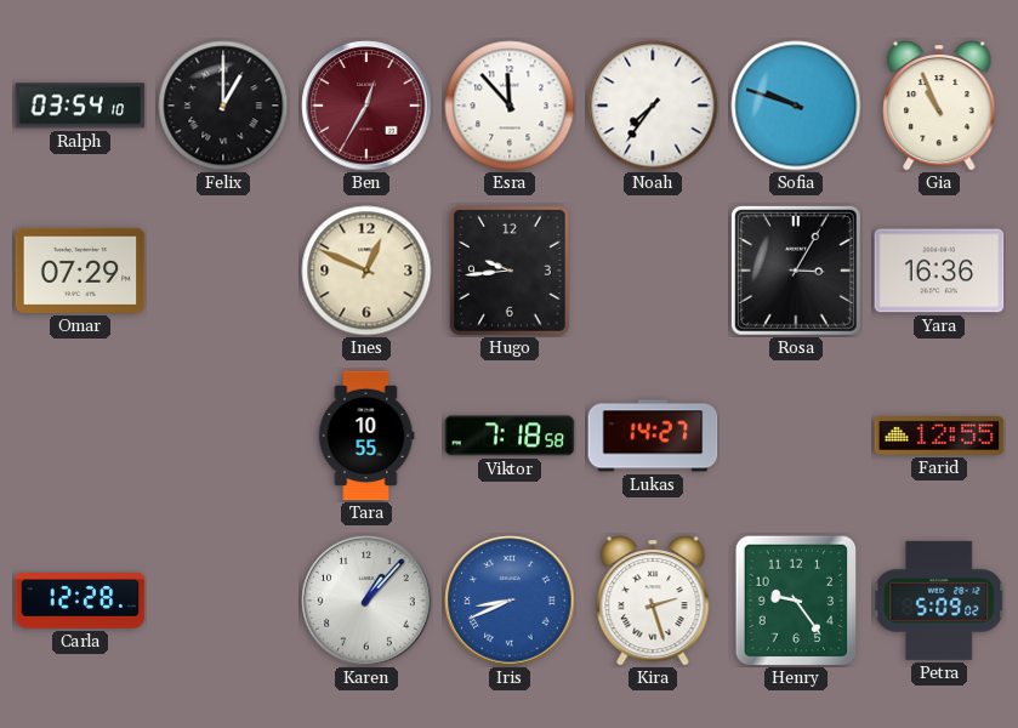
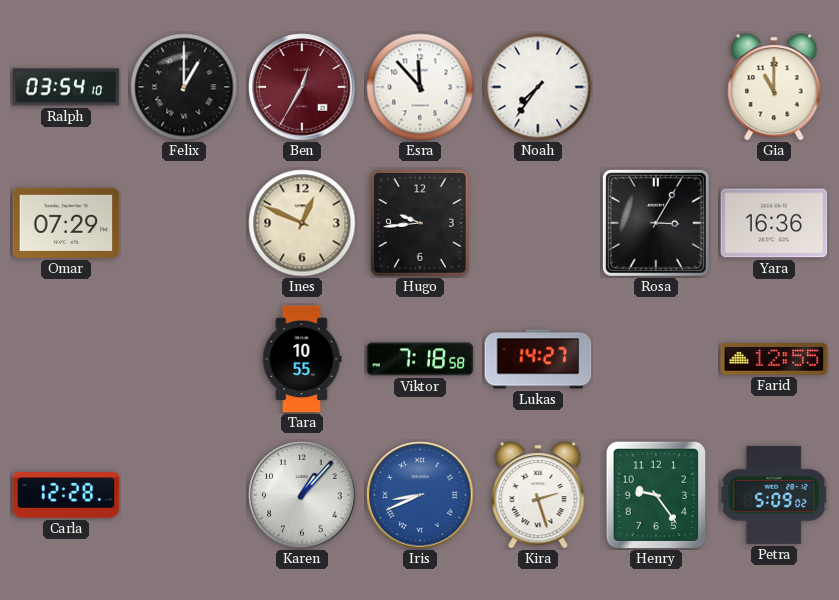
Sofia: 9:48 -> none
Gia: 10:56 -> 11:00
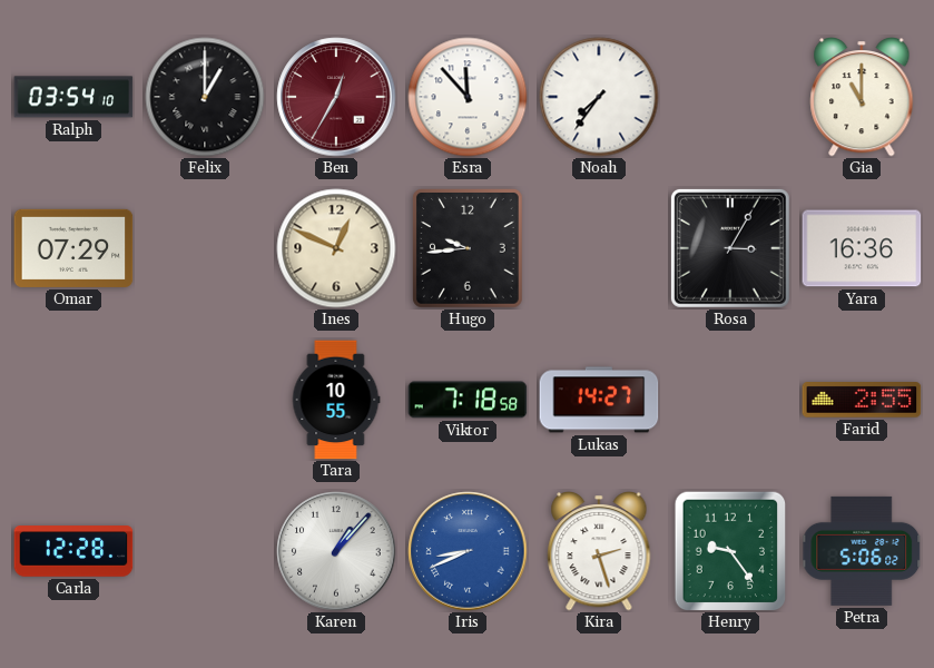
Farid: 12:55 -> 2:55
Petra: 5:09 -> 5:06
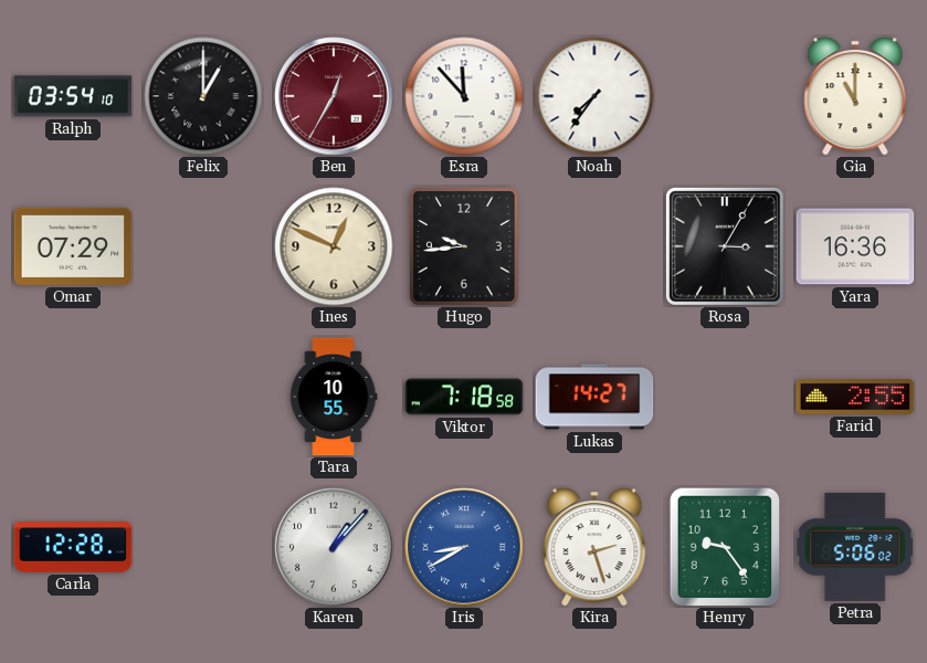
Iris: 8:41 -> 8:40
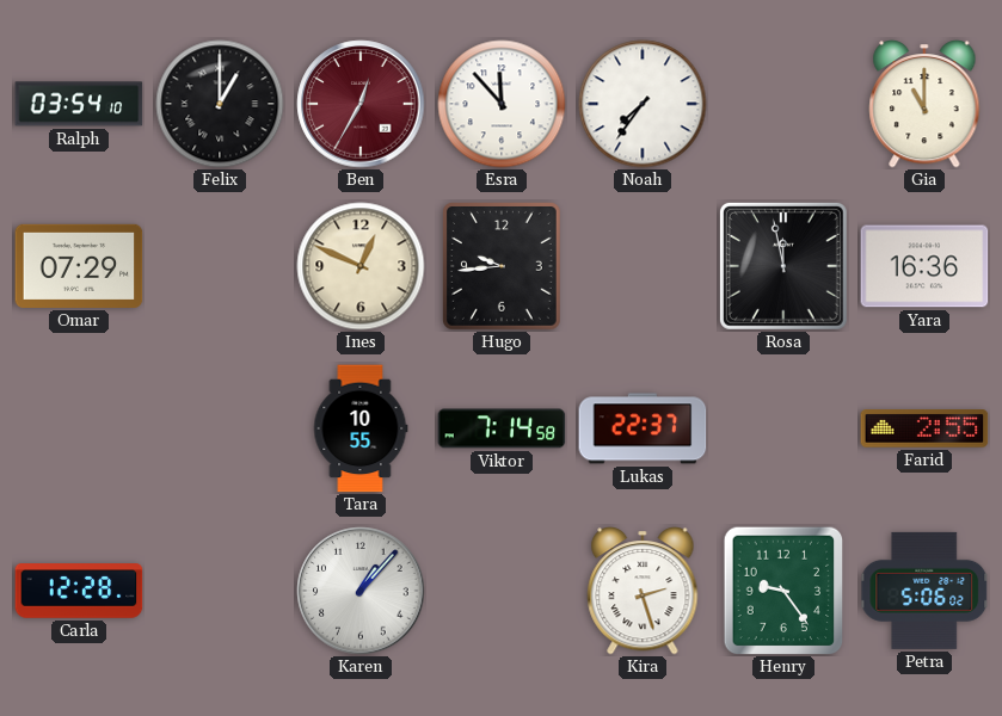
Rosa: 3:05 -> 11:58
Viktor: 7:18 -> 7:14
Lukas: 14:27 -> 22:37
Iris: 8:40 -> none
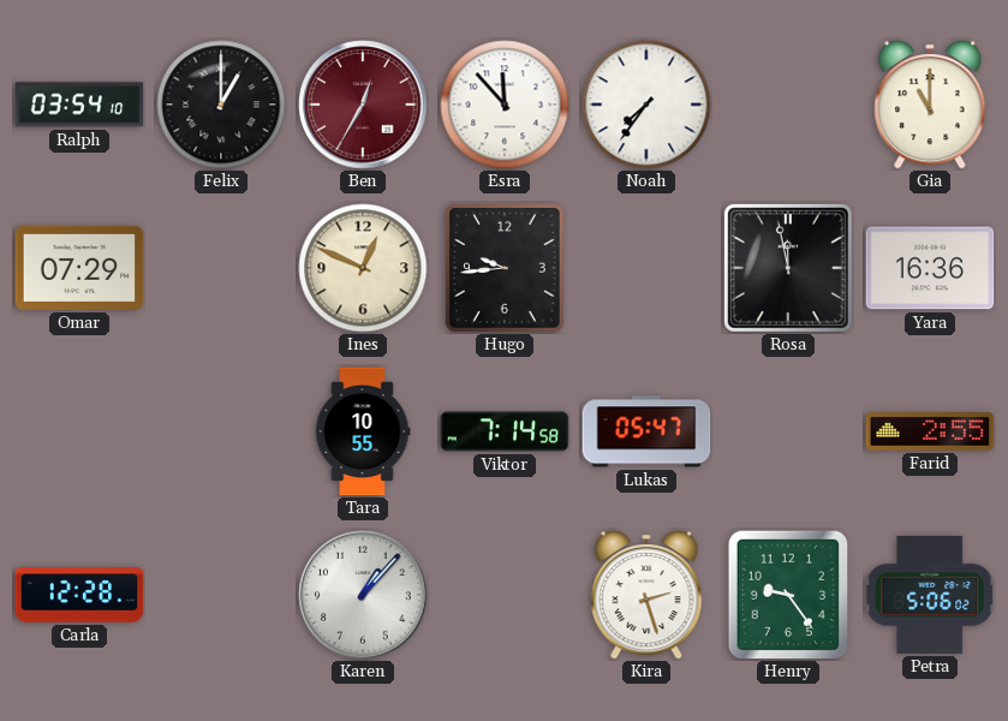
Lukas: 22:37 -> 05:47
